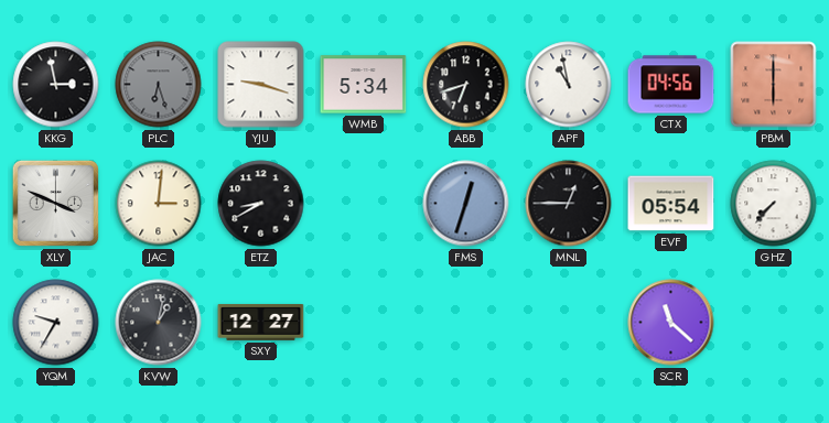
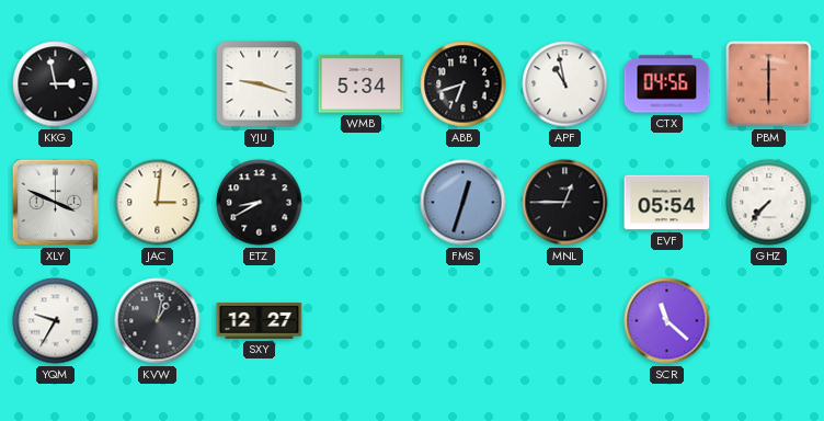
PLC: 6:27 -> none
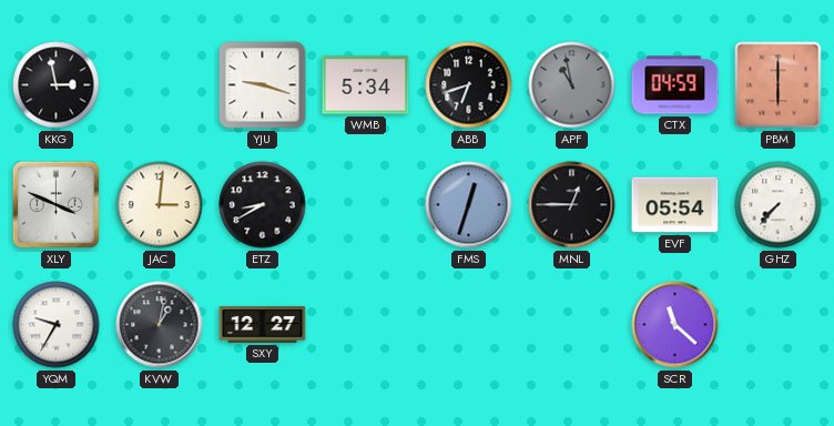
APF dial: white -> grey
CTX: 04:56 -> 04:59
